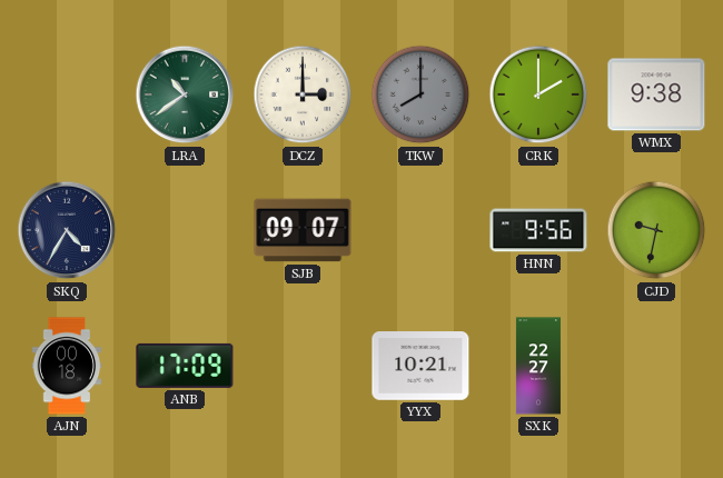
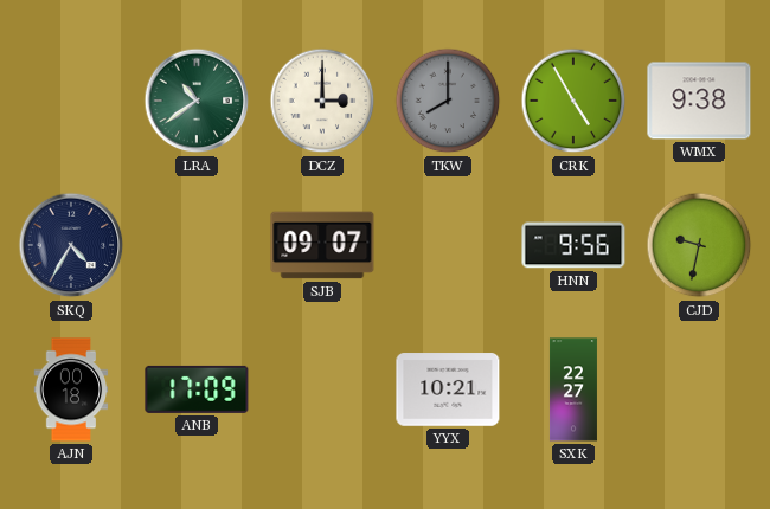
CRK: 2:00 -> 4:55
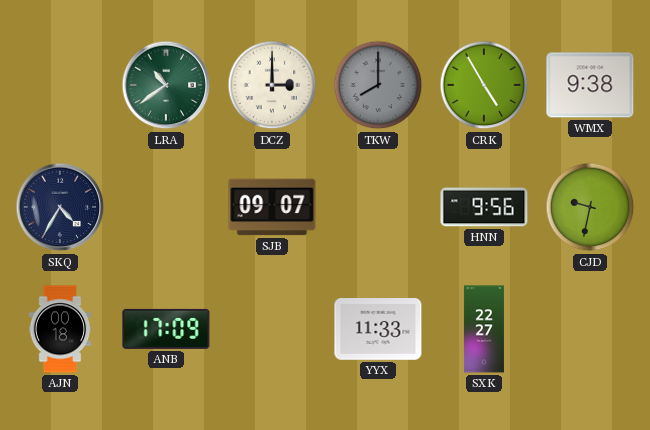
YYX: 10:21 -> 11:33
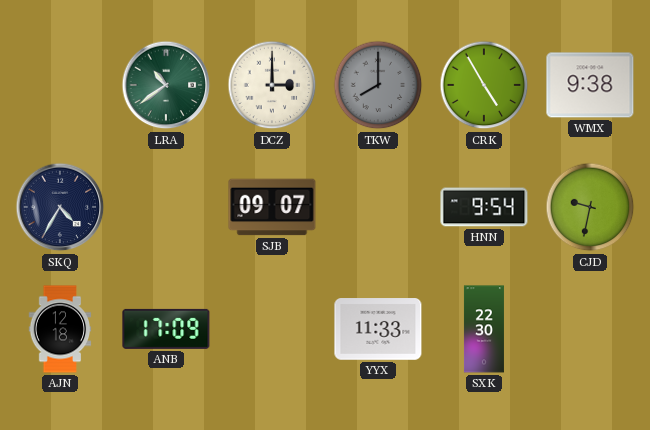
HNN: 9:56 -> 9:54
AJN: 00:18 -> 12:18
SXK: 22:27 -> 22:30
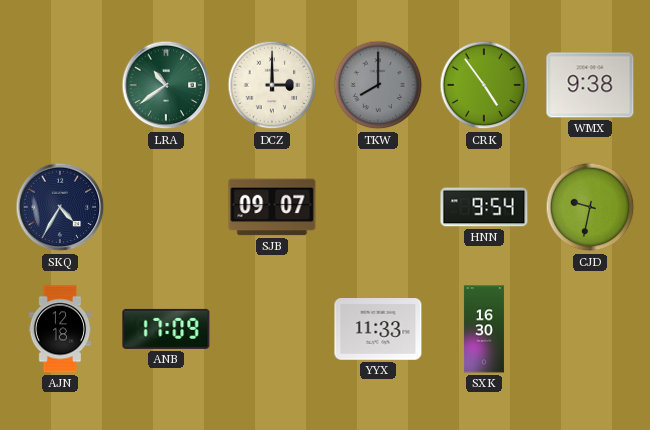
CRK: 4:55 -> 4:54
SXK: 22:30 -> 16:30
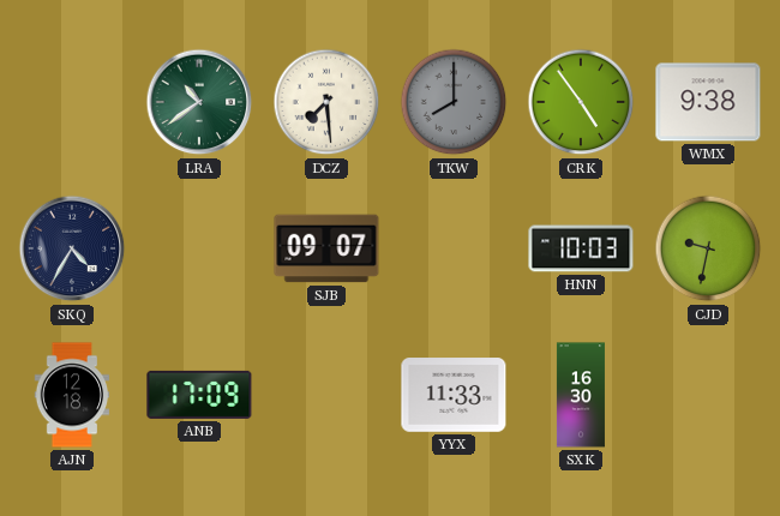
DCZ: 3:00 -> 7:29
HNN: 9:54 -> 10:03
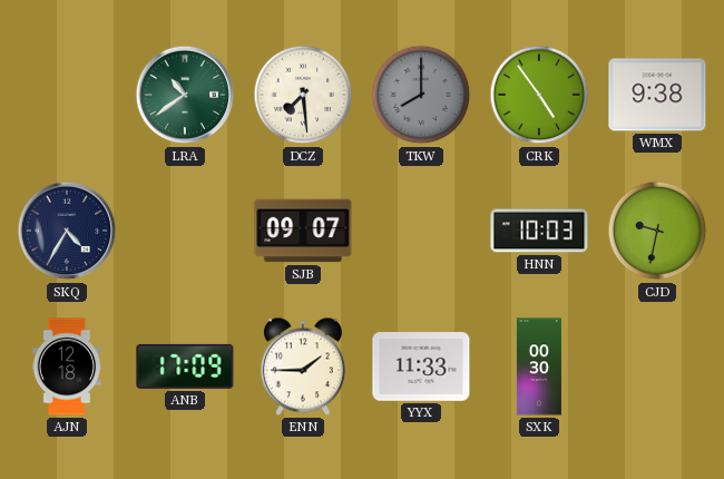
ENN: none -> 1:45
SXK: 16:30 -> 00:30
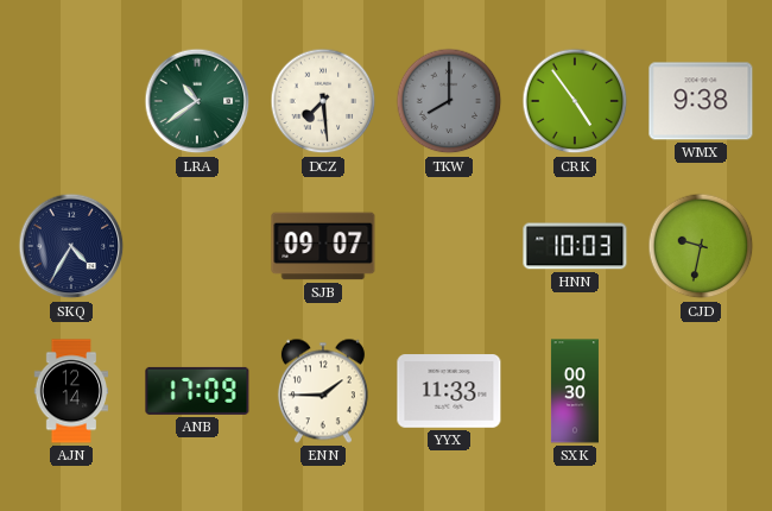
AJN: 12:18 -> 12:14
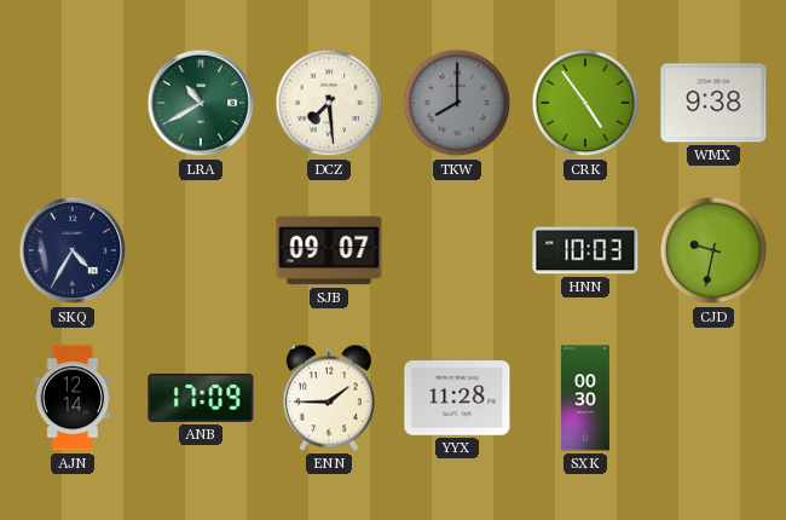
LRA: 10:39 -> 10:40
YYX: 11:33 -> 11:28
